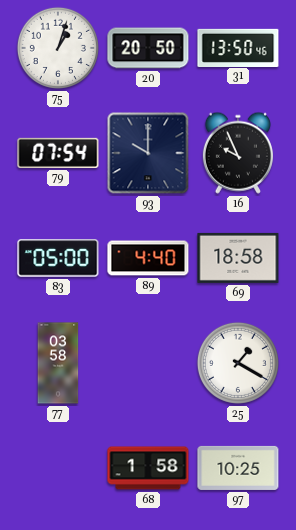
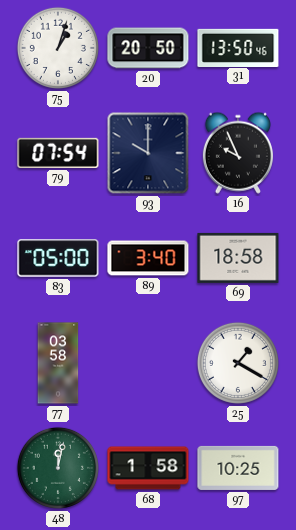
89: 4:40 -> 3:40
48: none -> 12:02
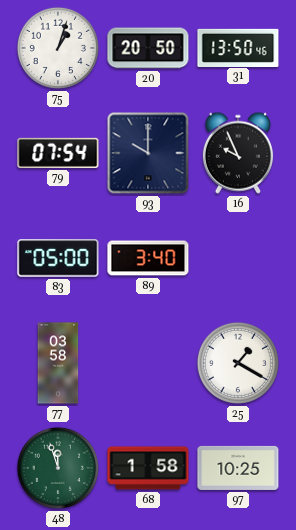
69: 18:58 -> none
48: 12:02 -> 11:57
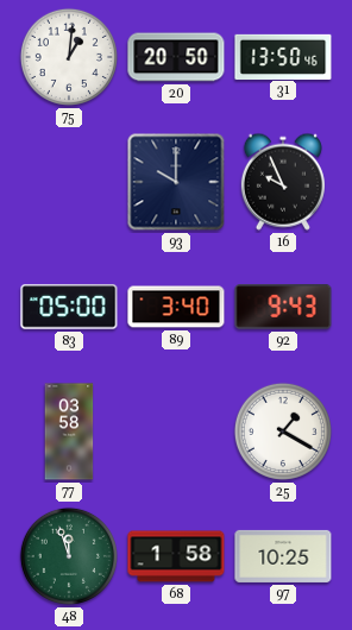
75: 1:03 -> 1:01
79: 07:54 -> none
92: none -> 9:43
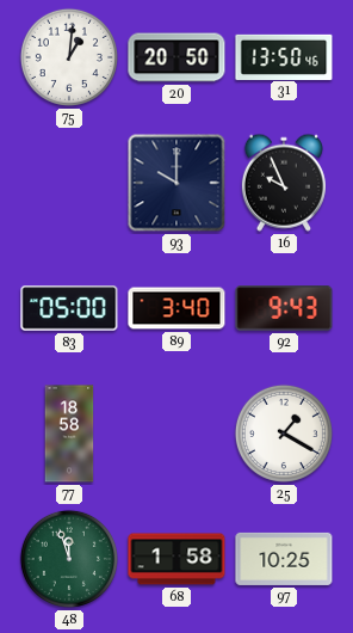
77: 03:58 -> 18:58
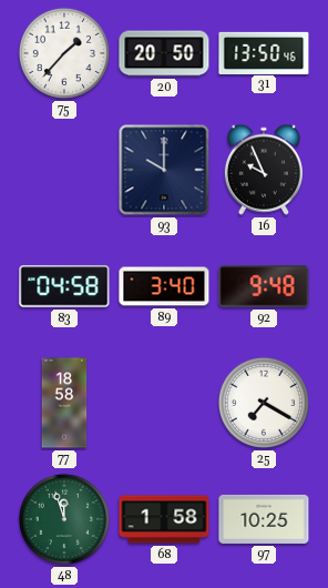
75: 1:01 -> 1:37
83: 05:00 -> 04:58
92: 9:43 -> 9:48
25: 1:20 -> 7:20
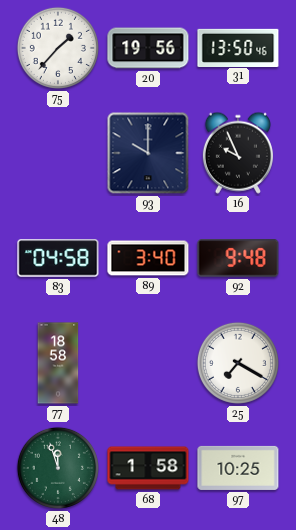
20: 20:50 -> 19:56
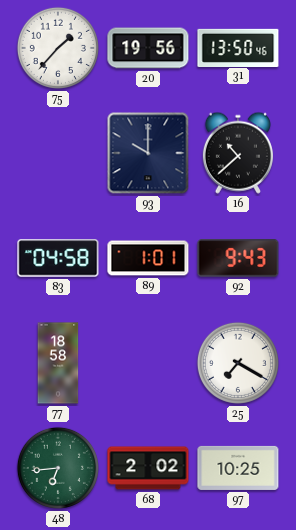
16: 9:56 -> 10:38
89: 3:40 -> 1:01
92: 9:48 -> 9:43
48: 11:57 -> 6:44
68: 1:58 -> 2:02
